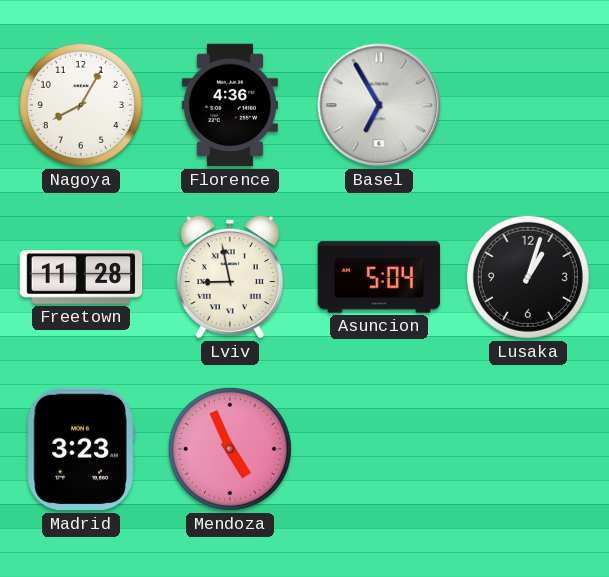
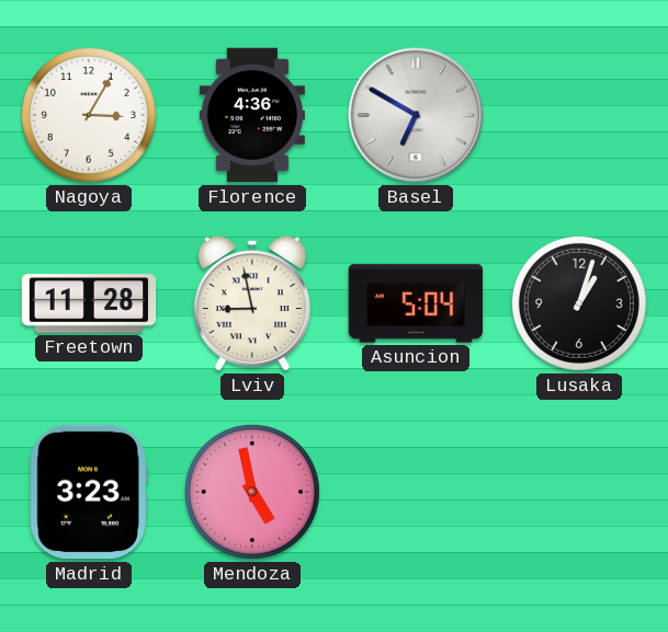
Nagoya: 8:05 -> 3:05
Basel: 6:55 -> 6:50
Mendoza: 4:56 -> 4:58
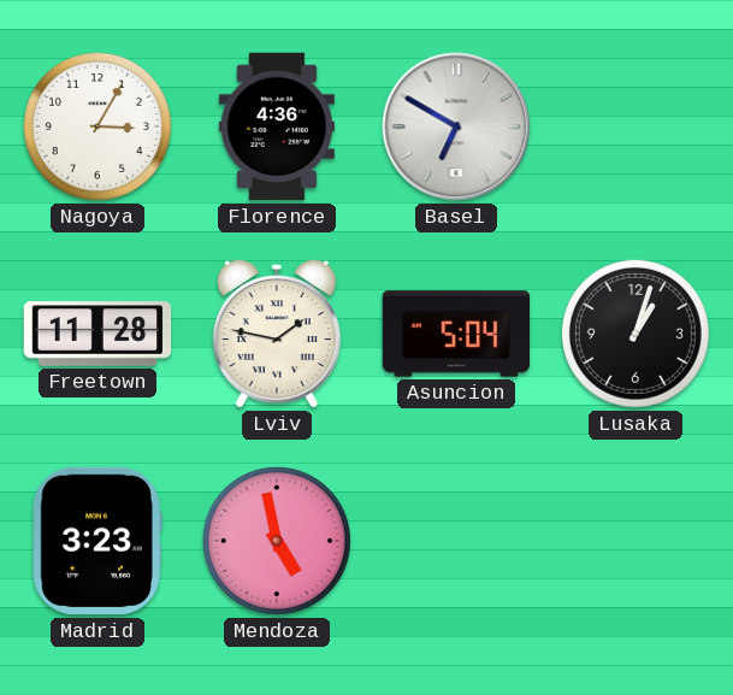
Lviv: 8:58 -> 1:47
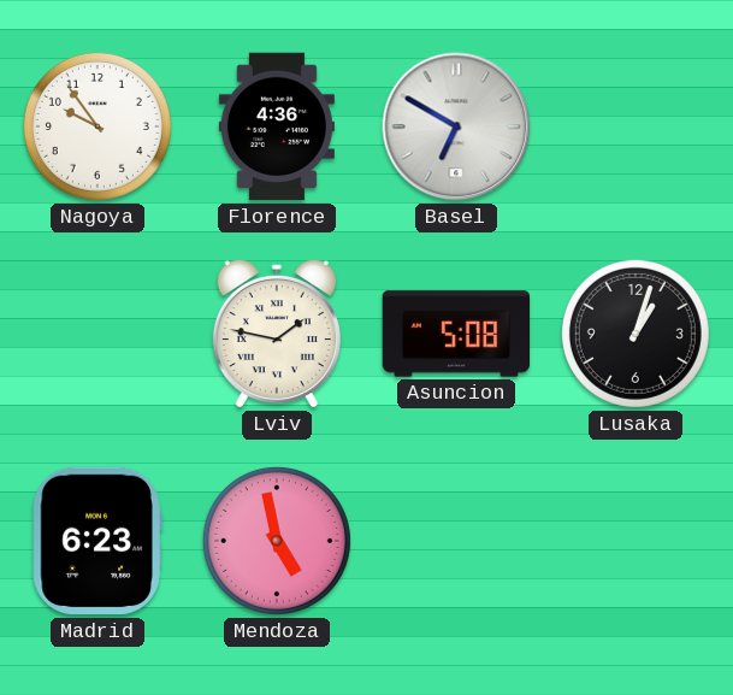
Nagoya: 3:05 -> 9:54
Freetown: 11:28 -> none
Asuncion: 5:04 -> 5:08
Madrid: 3:23 -> 6:23
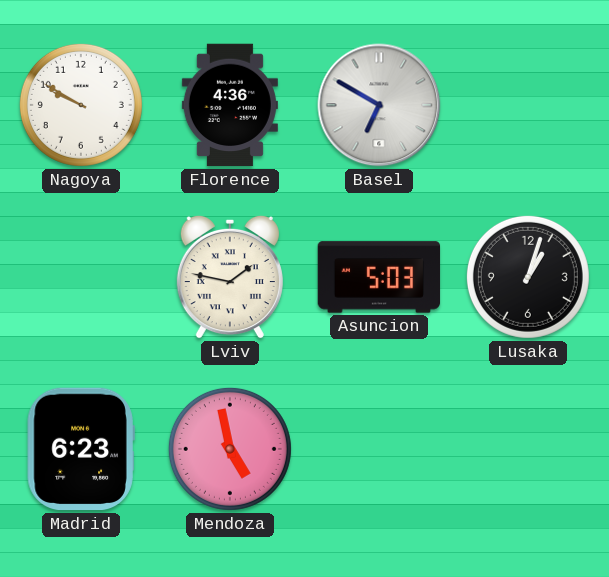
Nagoya: 9:54 -> 9:50
Asuncion: 5:08 -> 5:03
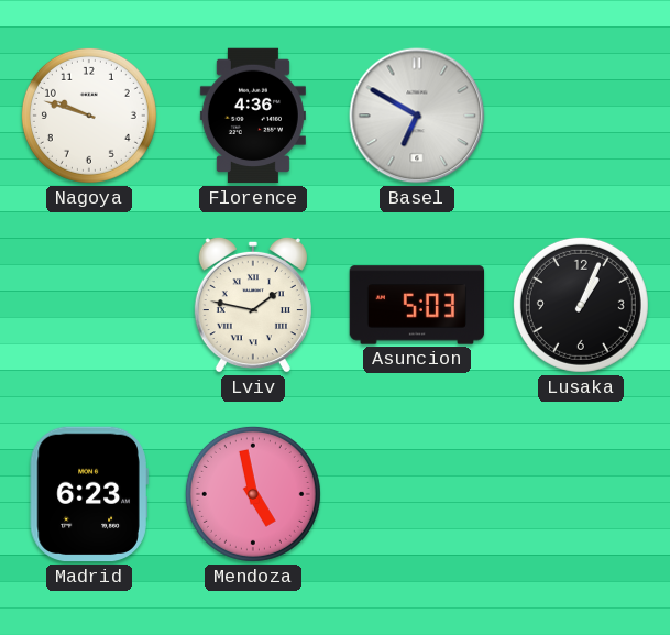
Nagoya: 9:50 -> 9:48
Lusaka: 1:03 -> 1:04
